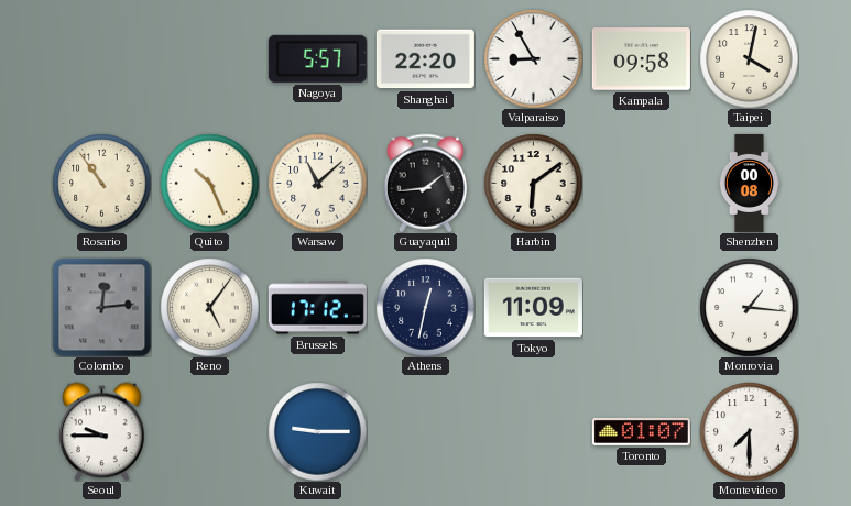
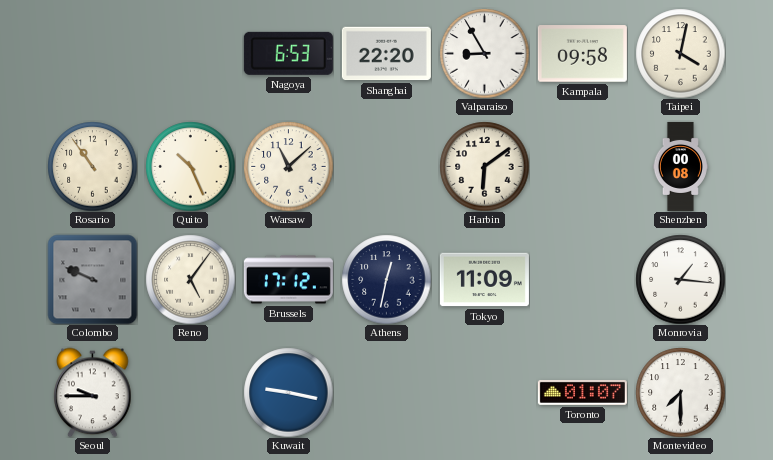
Nagoya: 5:57 -> 6:53
Guayaquil: 1:44 -> none
Colombo: 12:14 -> 9:49
Kuwait: 9:15 -> 9:17
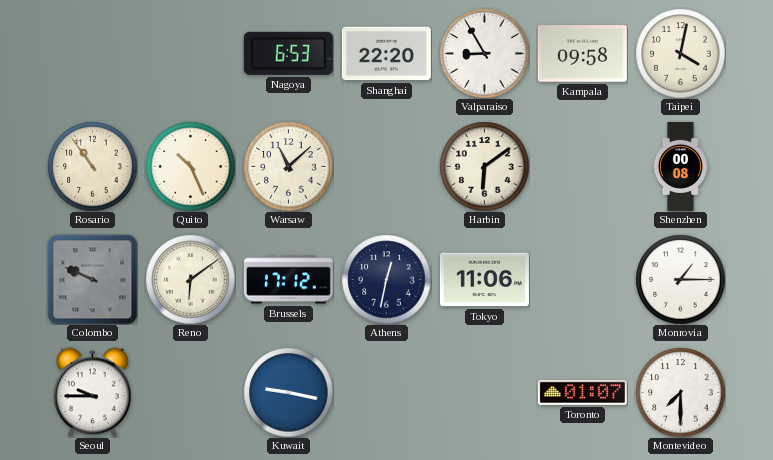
Reno: 5:06 -> 6:09
Tokyo: 11:09 -> 11:06
Monrovia: 1:16 -> 1:15
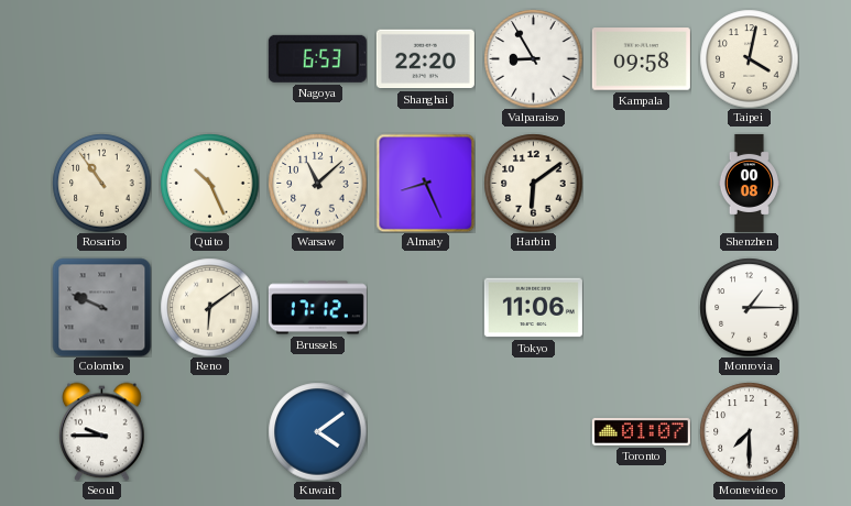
Almaty: none -> 8:26
Athens: 12:32 -> none
Kuwait: 9:17 -> 4:09
